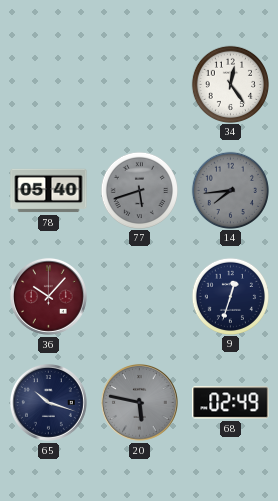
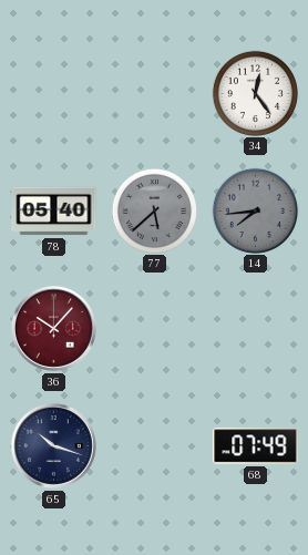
77: 5:42 -> 5:38
9: 12:33 -> none
20: 5:47 -> none
68: 02:49 -> 07:49
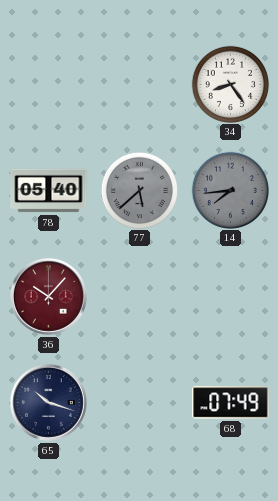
34: 12:24 -> 8:24
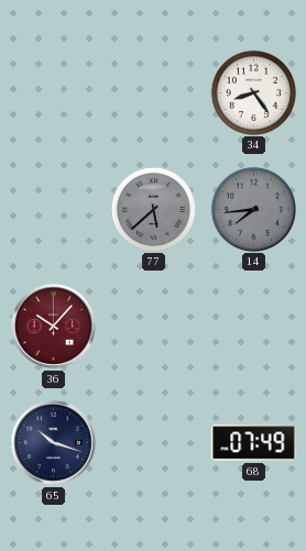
78: 05:40 -> none
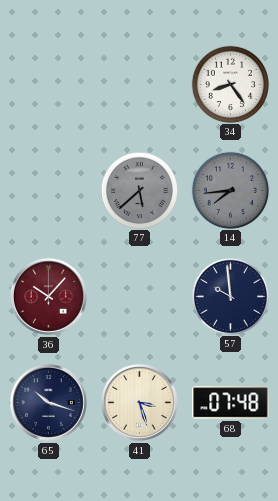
57: none -> 9:59
41: none -> 3:27
68: 07:49 -> 07:48
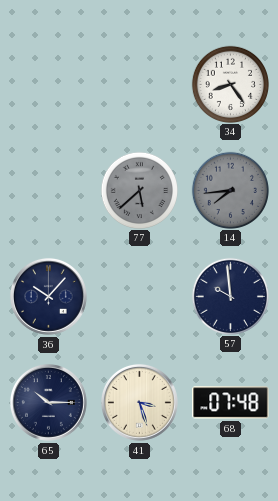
36 dial: burgundy -> navy
65: 10:18 -> 10:15
